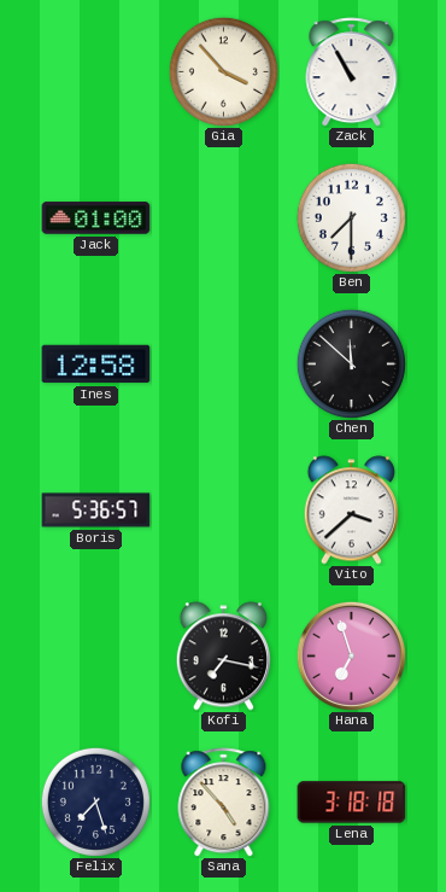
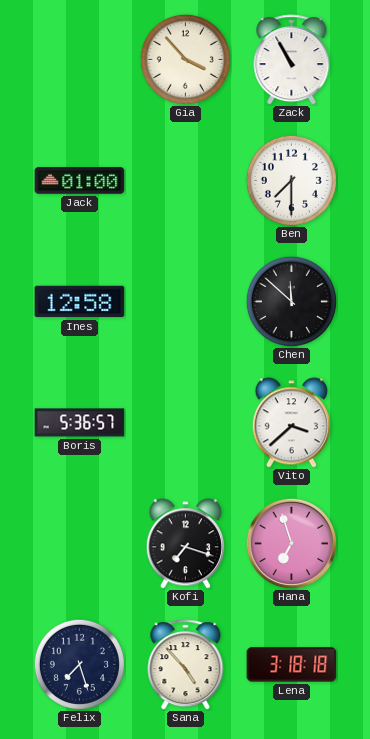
Kofi: 7:17 -> 7:18
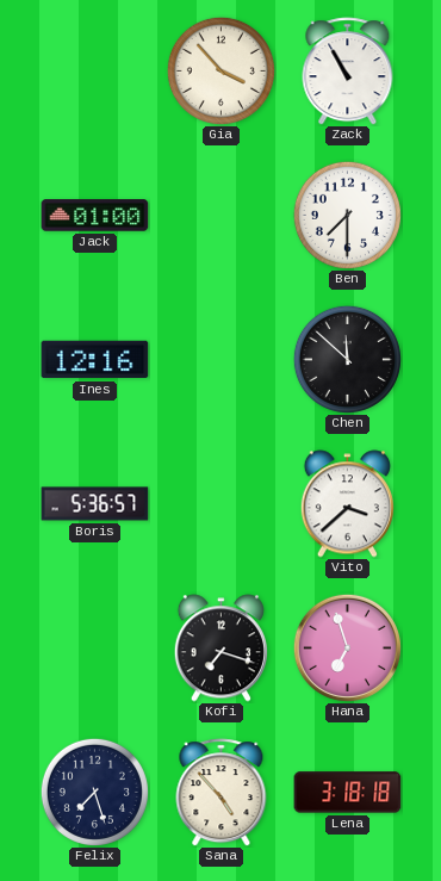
Ines: 12:58 -> 12:16
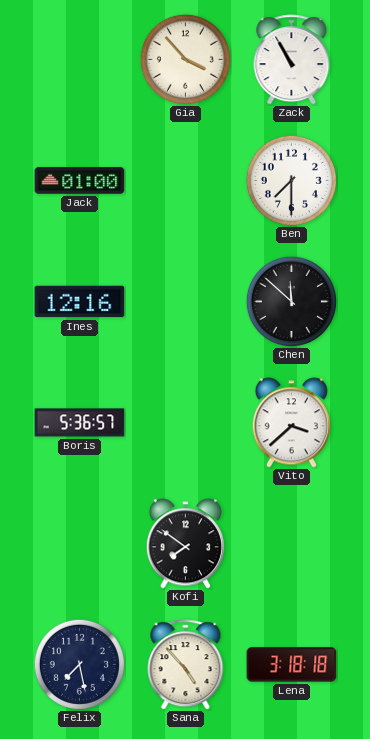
Kofi: 7:18 -> 7:51
Hana: 6:57 -> none
Felix: 7:27 -> 7:28
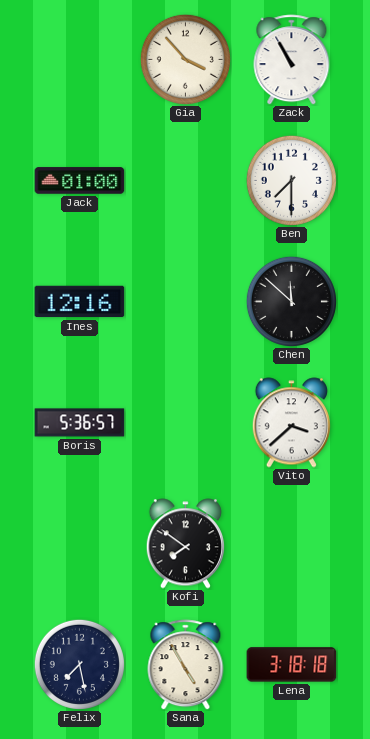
Sana: 4:53 -> 4:55
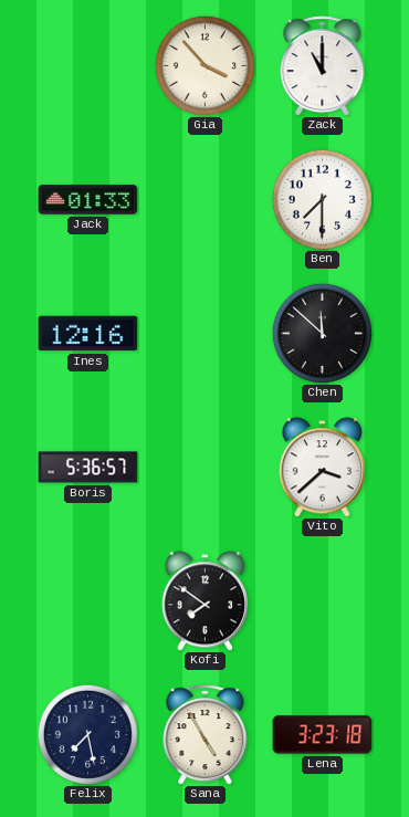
Zack: 10:55 -> 11:00
Jack: 01:00 -> 01:33
Lena: 3:18 -> 3:23
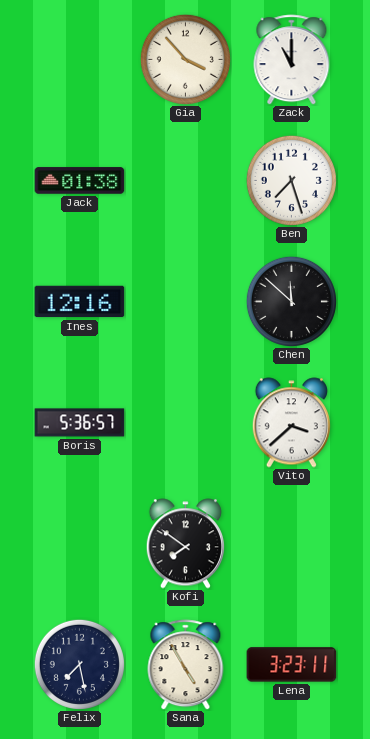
Jack: 01:33 -> 01:38
Ben: 7:30 -> 7:27
Lena: 3:23:18 -> 3:23:11
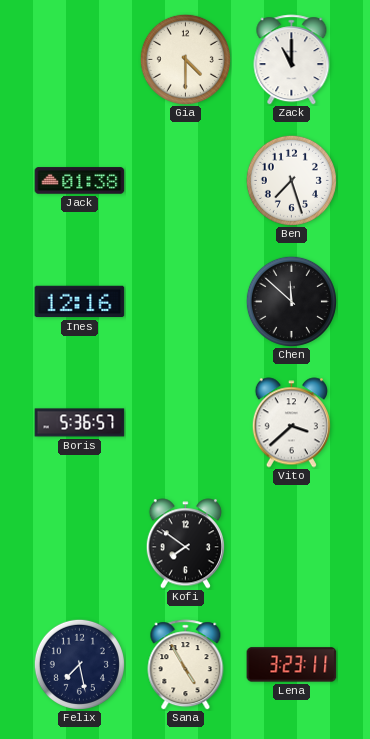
Gia: 3:53 -> 4:30
